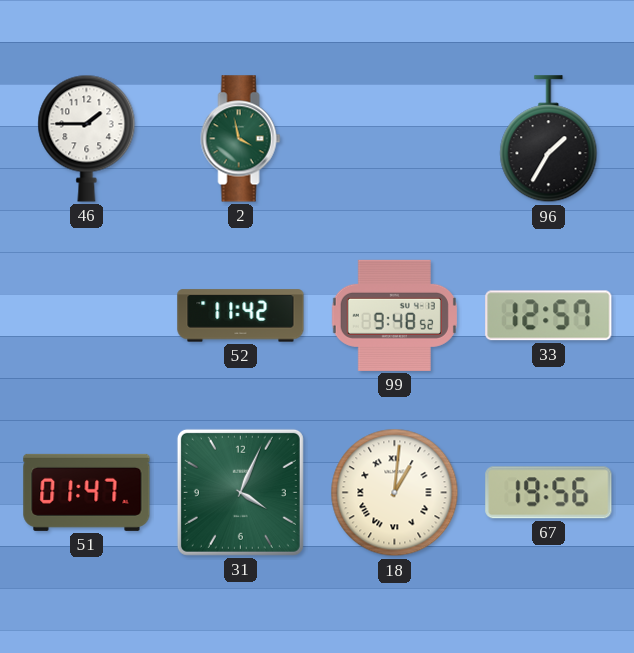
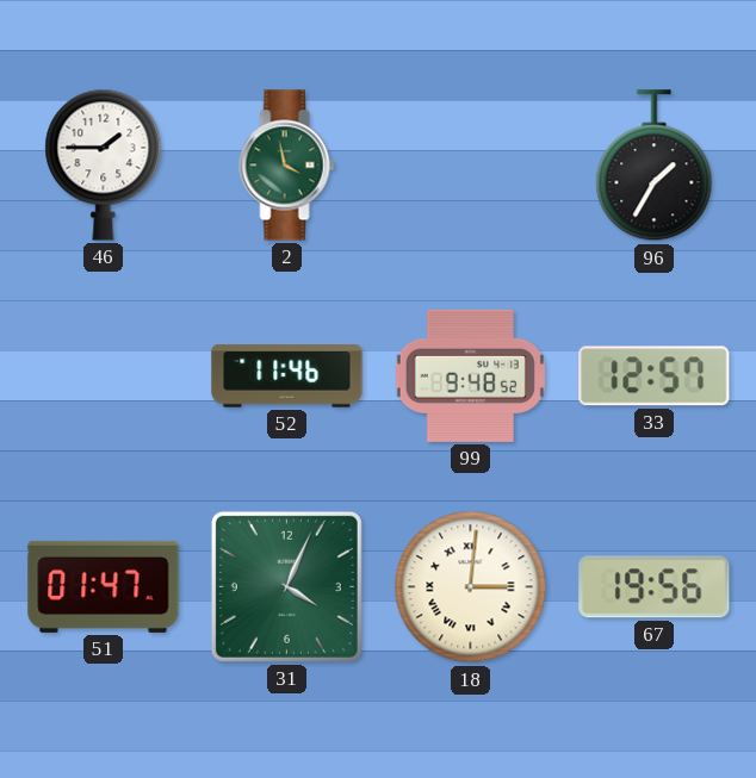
52: 11:42 -> 11:46
18: 1:01 -> 3:01
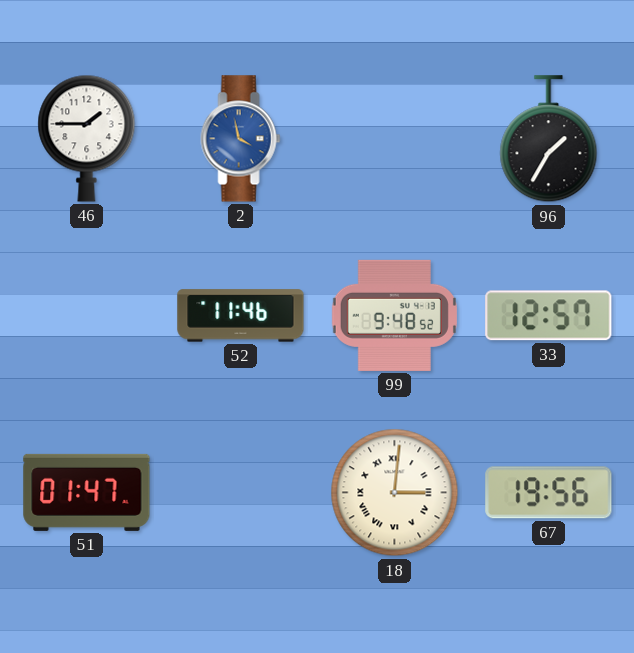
2 dial: green -> blue
31: 4:04 -> none
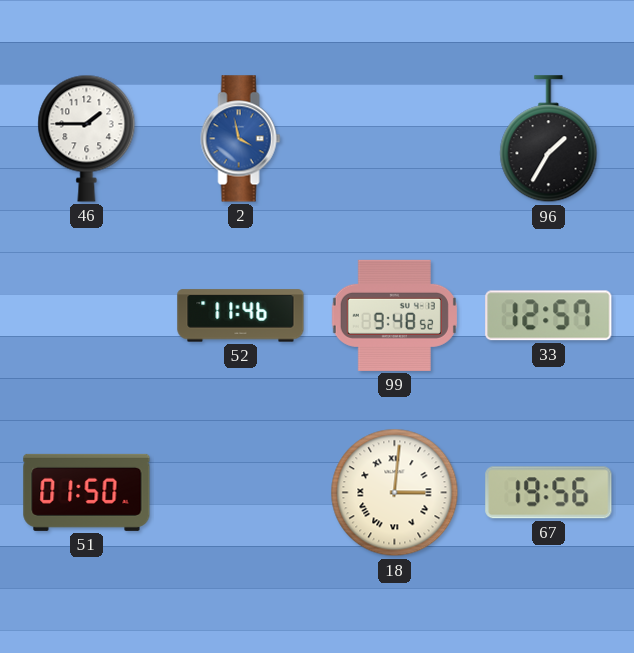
51: 01:47 -> 01:50
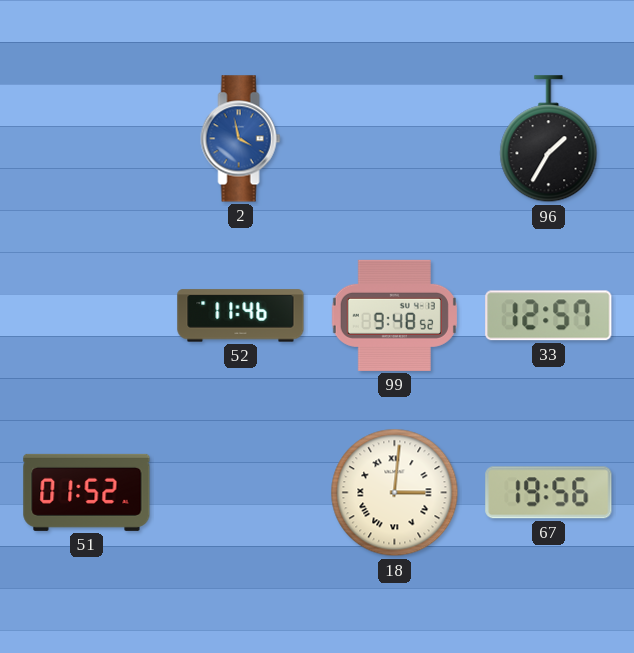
46: 1:45 -> none
51: 01:50 -> 01:52
